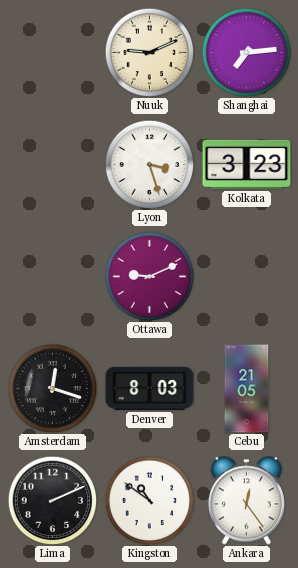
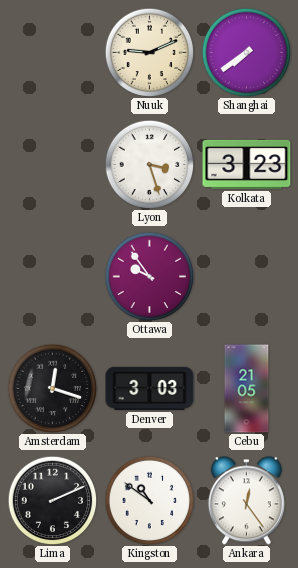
Shanghai: 7:14 -> 7:39
Ottawa: 9:11 -> 9:54
Denver: 8:03 -> 3:03
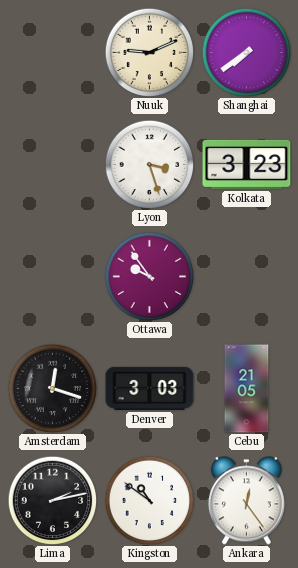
Lima: 2:11 -> 2:13
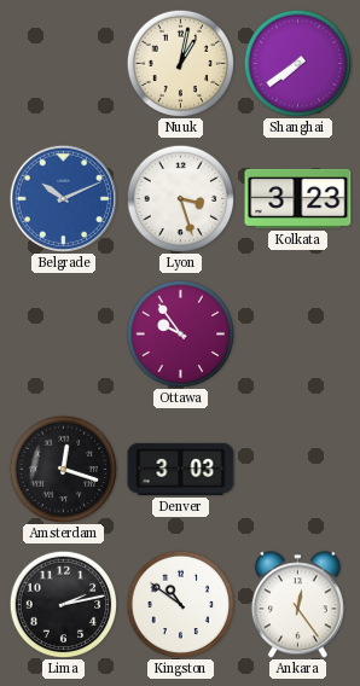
Nuuk: 9:11 -> 1:02
Belgrade: none -> 10:11
Cebu: 21:05 -> none
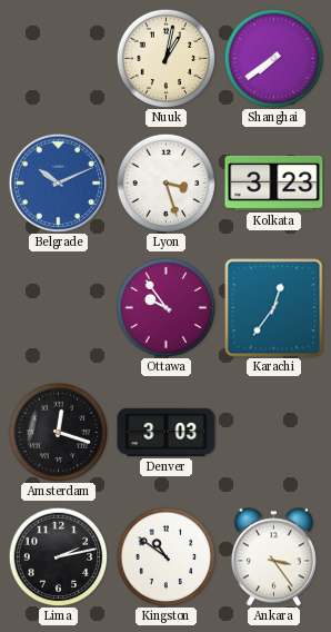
Karachi: none -> 12:36
Ankara: 12:24 -> 3:24
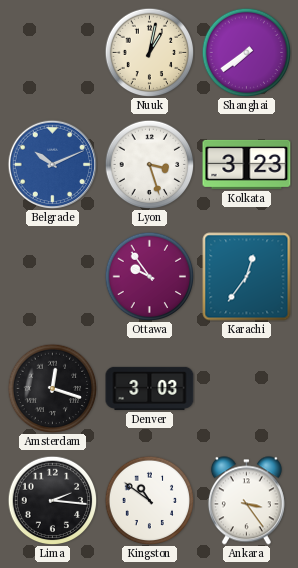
Lima: 2:13 -> 2:16
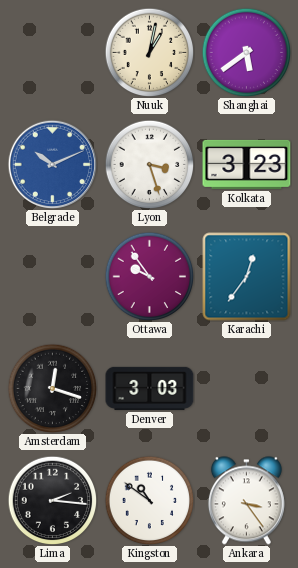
Shanghai: 7:39 -> 5:39
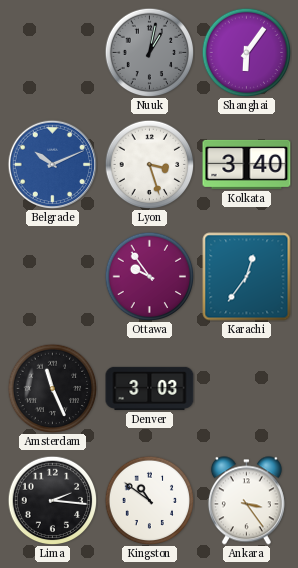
Nuuk dial: cream -> grey
Shanghai: 5:39 -> 6:06
Kolkata: 3:23 -> 3:40
Amsterdam: 12:18 -> 11:26
